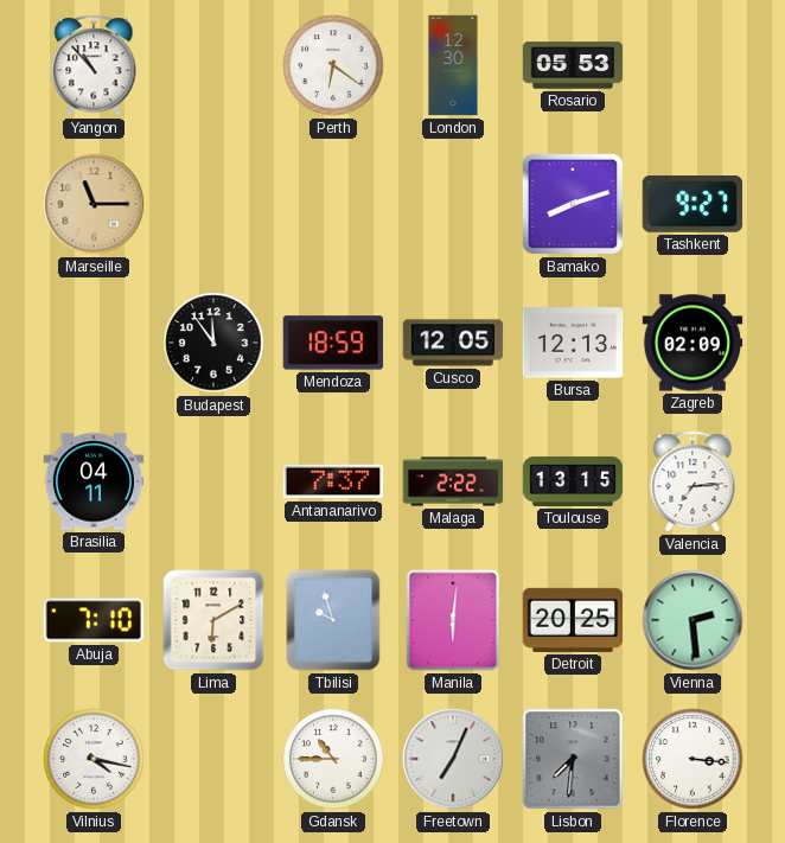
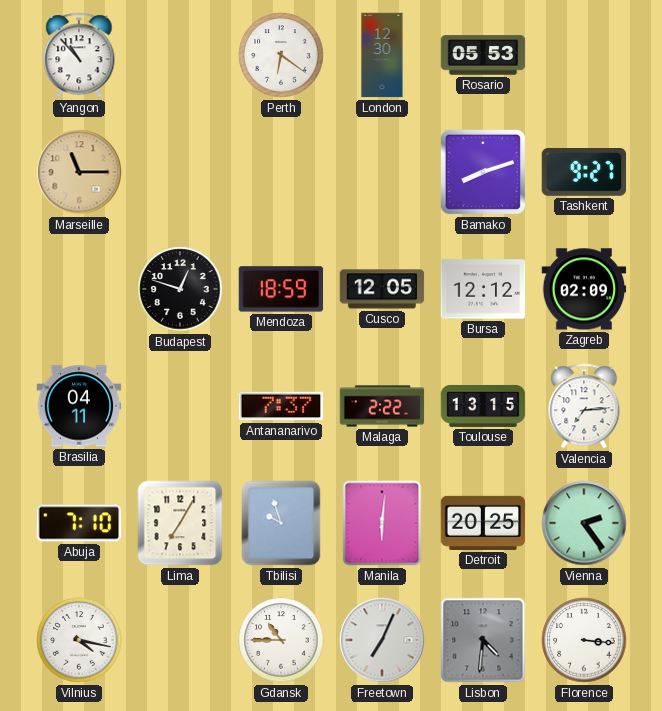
Budapest: 11:54 -> 12:48
Bursa: 12:13 -> 12:12
Lima: 6:10 -> 7:05
Vienna: 2:29 -> 2:24
Lisbon: 7:31 -> 4:31
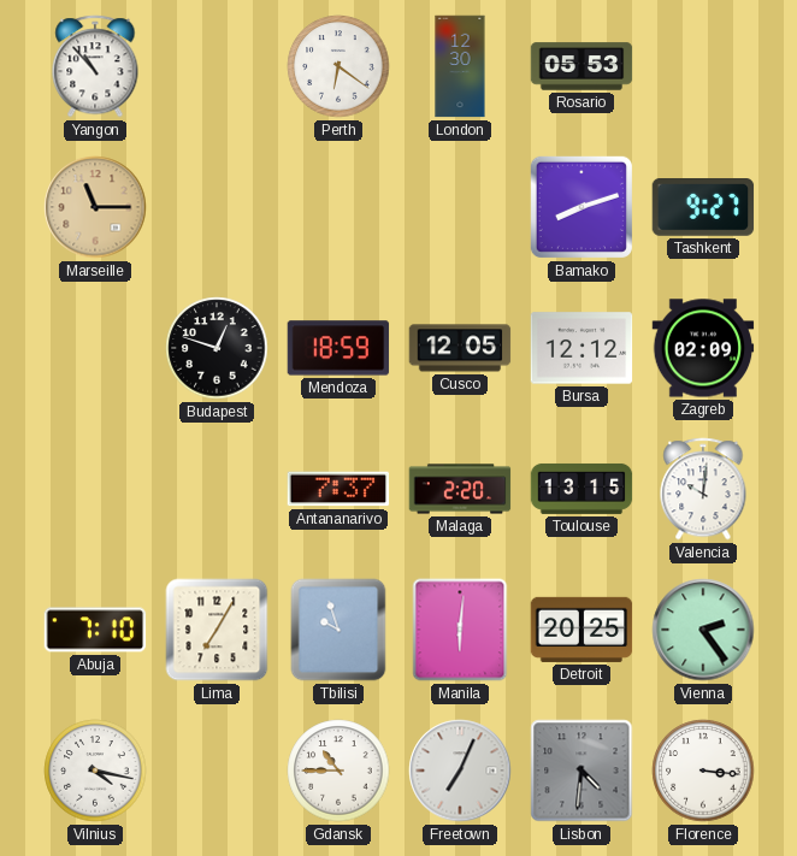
Brasilia: 04:11 -> none
Malaga: 2:22 -> 2:20
Valencia: 7:14 -> 10:01
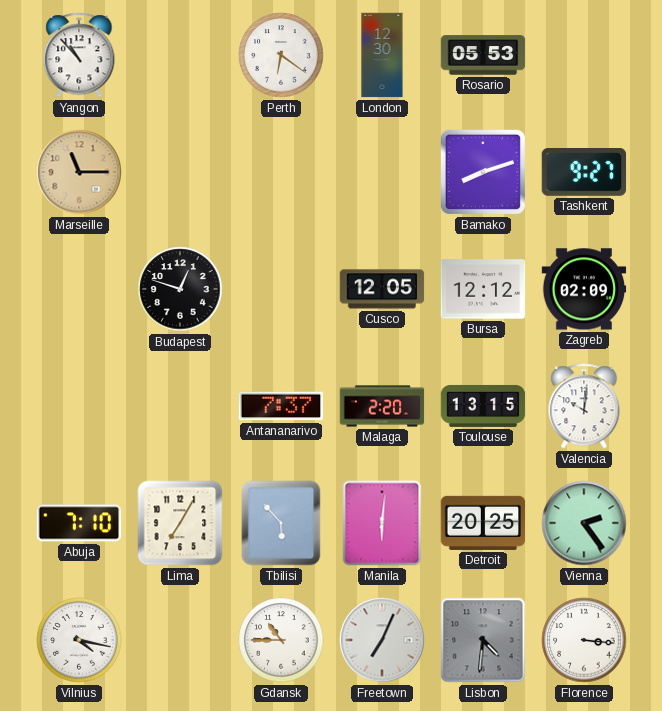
Mendoza: 18:59 -> none
Tbilisi: 9:57 -> 5:53
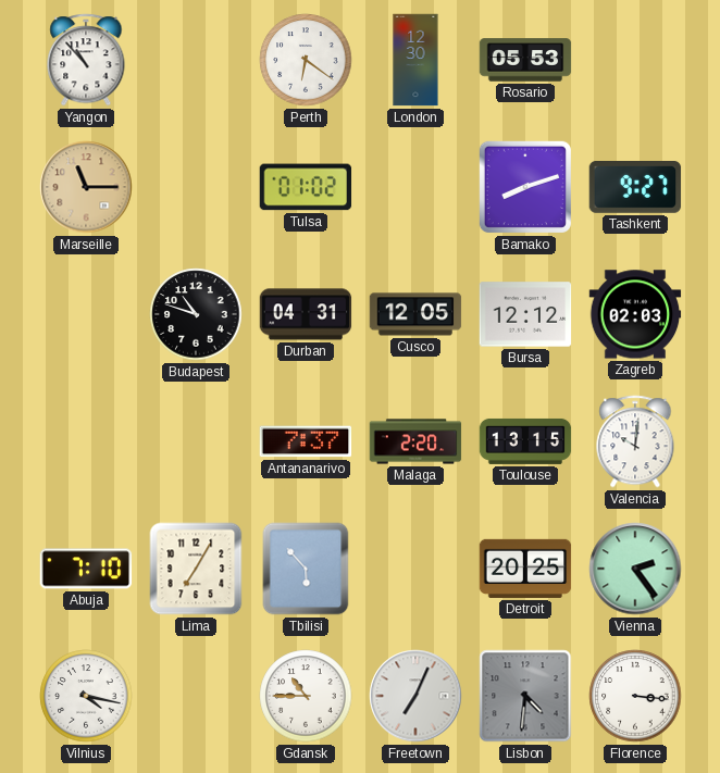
Tulsa: none -> 01:02
Budapest: 12:48 -> 10:48
Durban: none -> 04:31
Zagreb: 02:09 -> 02:03
Manila: 6:01 -> none
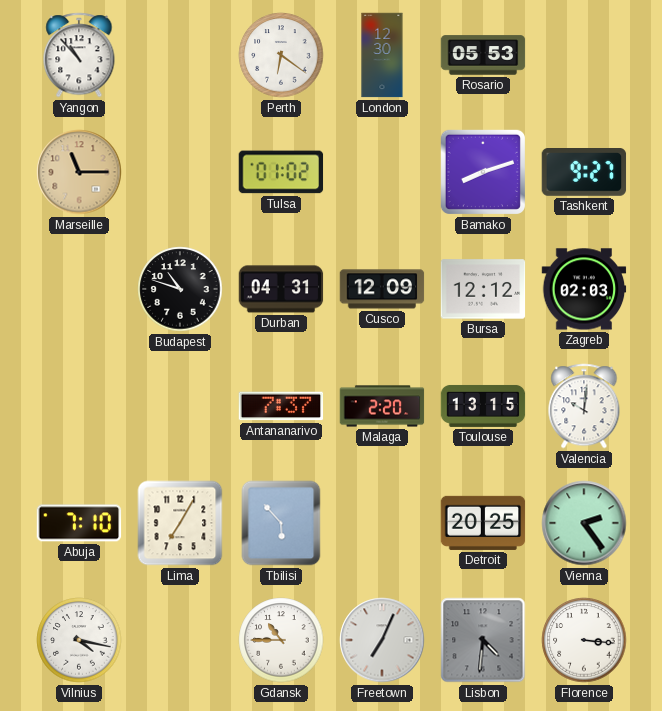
Cusco: 12:05 -> 12:09
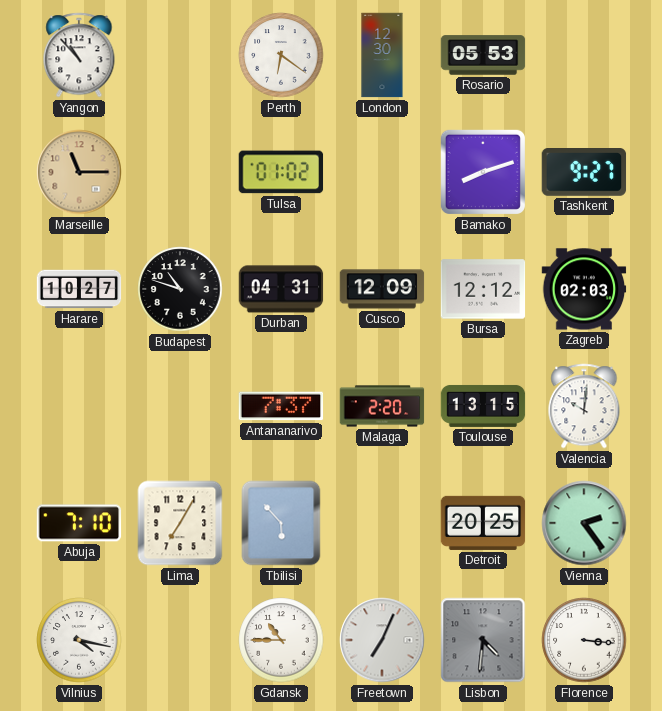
Harare: none -> 10:27
